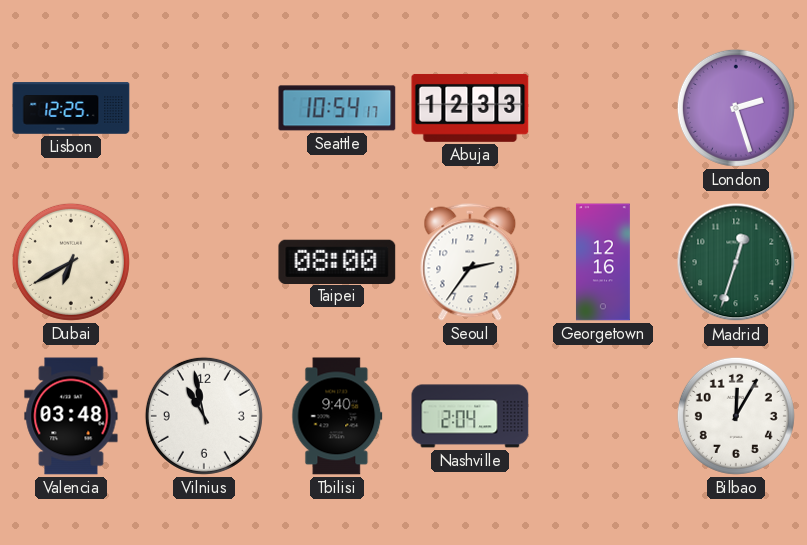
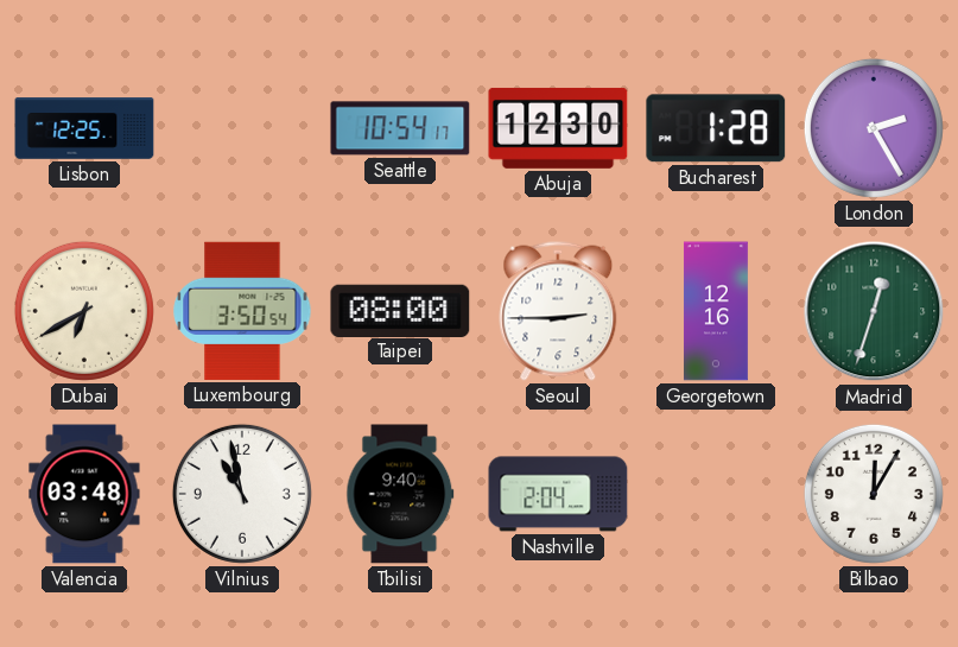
Abuja: 12:33 -> 12:30
Bucharest: none -> 1:28
London: 2:27 -> 2:25
Luxembourg: none -> 3:50
Seoul: 2:36 -> 2:45
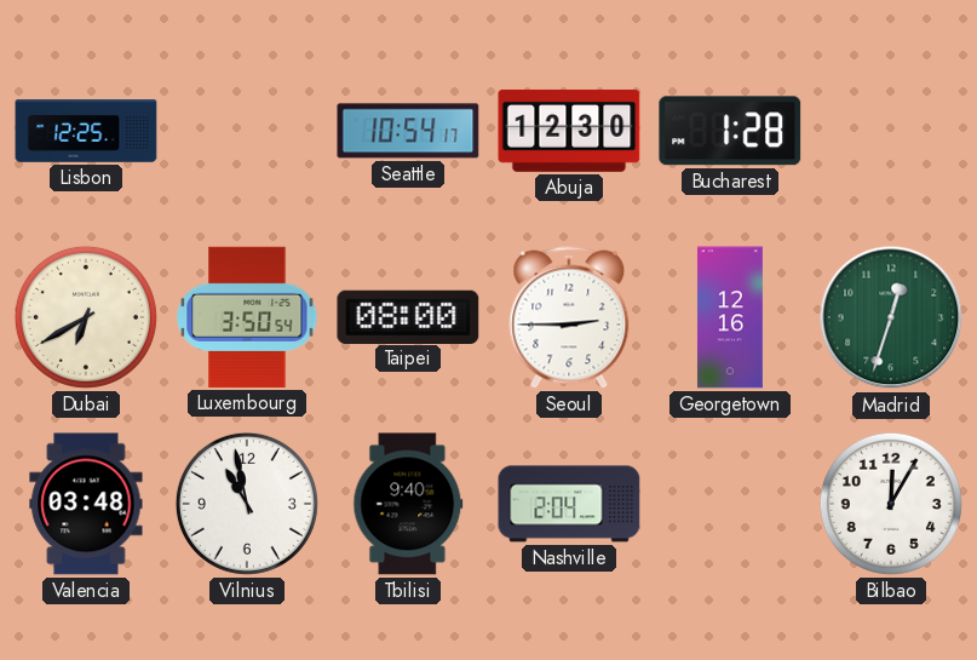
London: 2:25 -> none
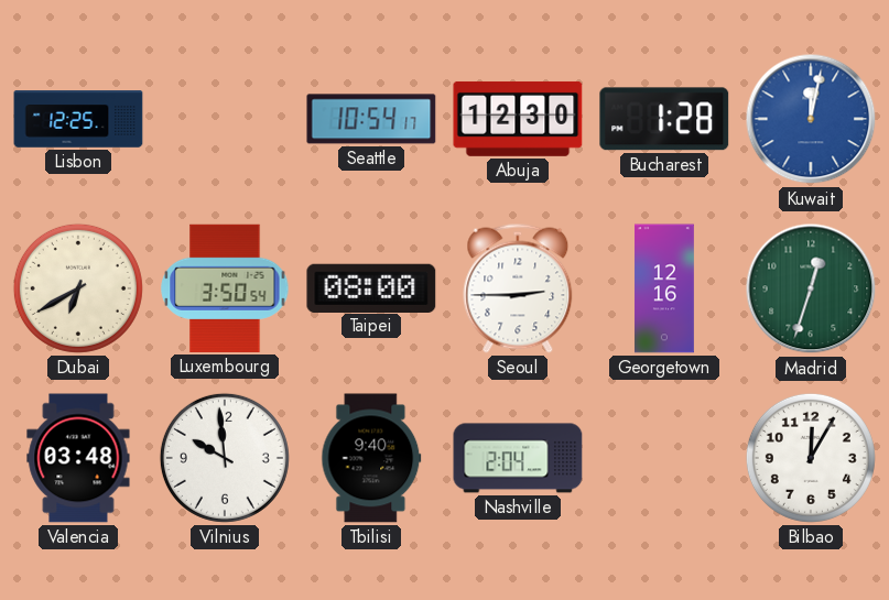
Kuwait: none -> 12:02
Vilnius: 10:58 -> 9:59
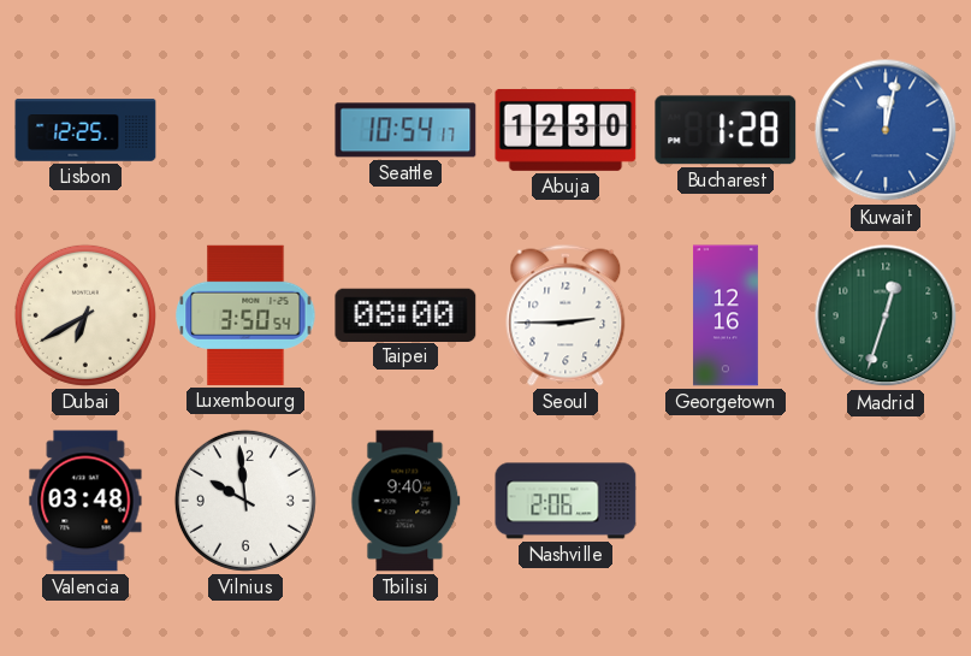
Nashville: 2:04 -> 2:06
Bilbao: 12:05 -> none
